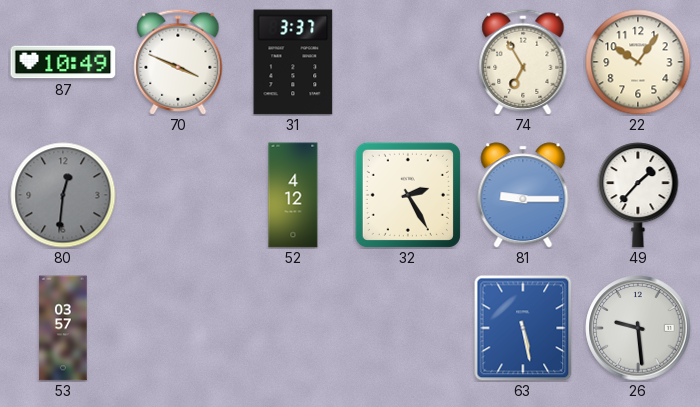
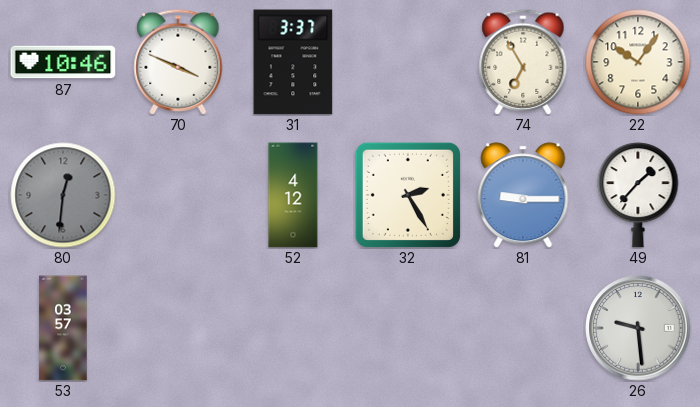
87: 10:49 -> 10:46
63: 5:28 -> none
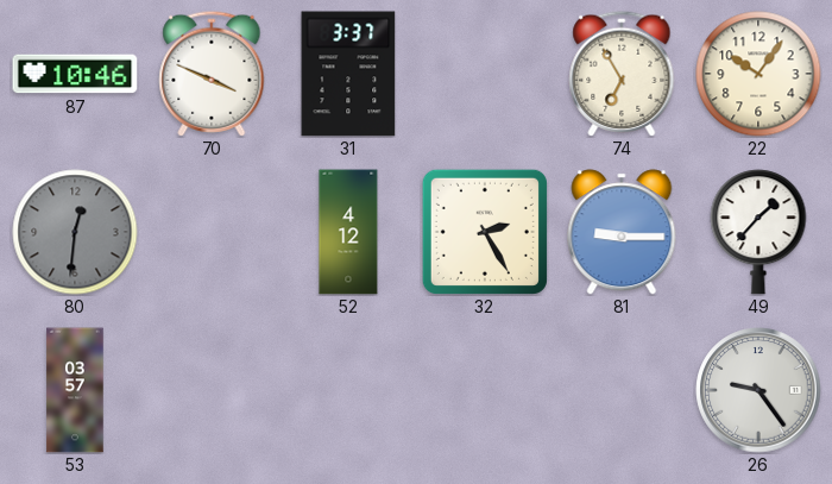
26: 9:29 -> 9:24
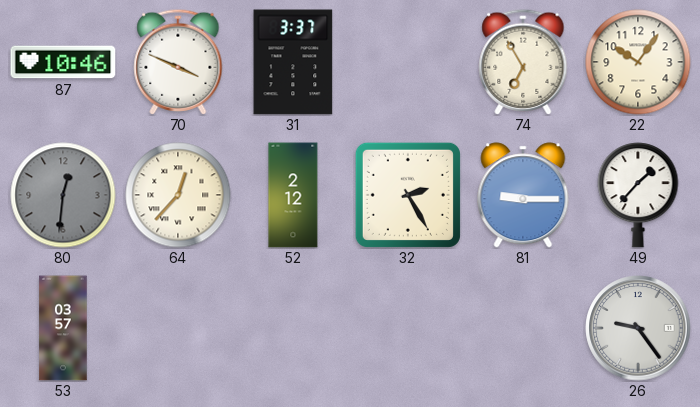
64: none -> 12:37
52: 4:12 -> 2:12
